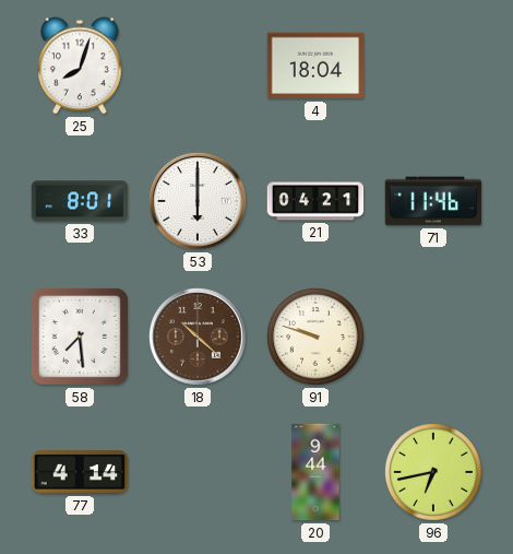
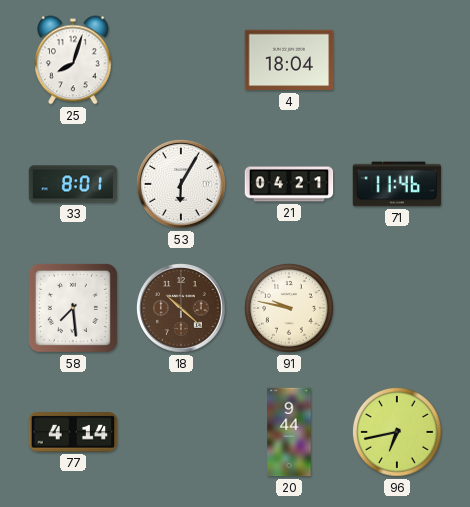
53: 6:00 -> 6:05
91: 9:48 -> 9:47
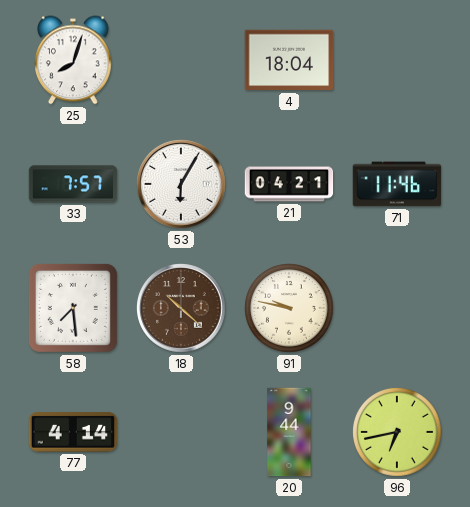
33: 8:01 -> 7:57
